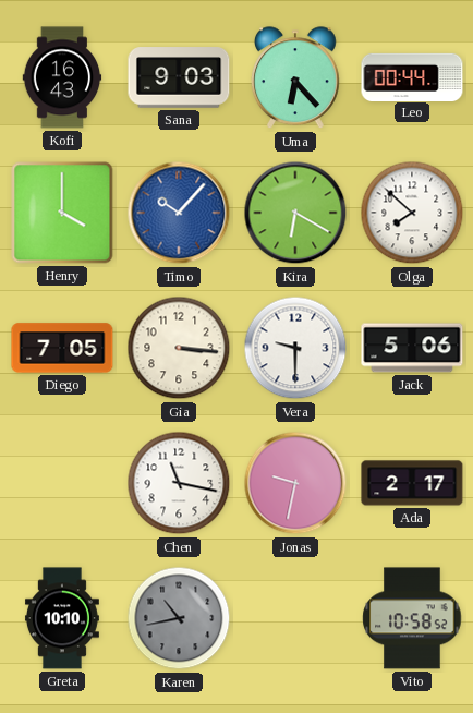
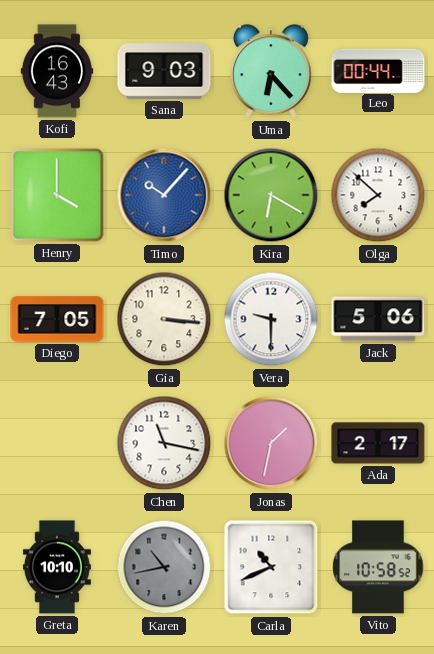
Jonas: 9:32 -> 1:32
Carla: none -> 10:41
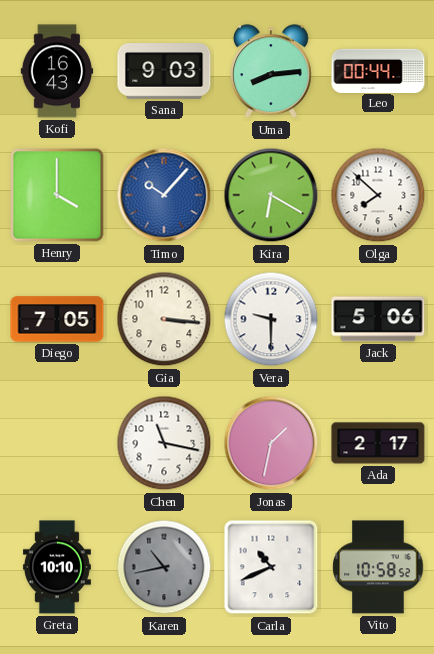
Uma: 6:23 -> 8:14
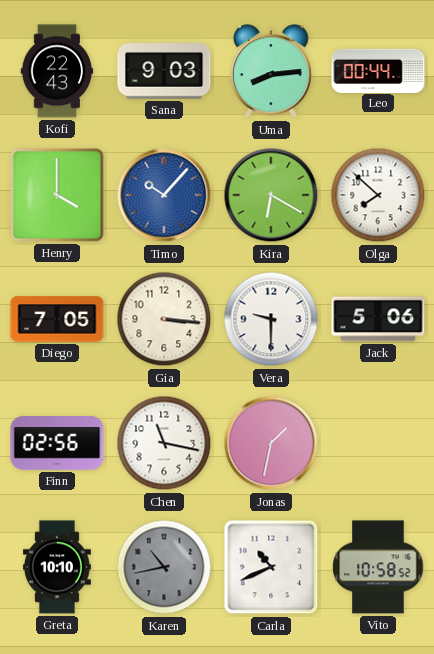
Kofi: 16:43 -> 22:43
Finn: none -> 02:56
Ada: 2:17 -> none
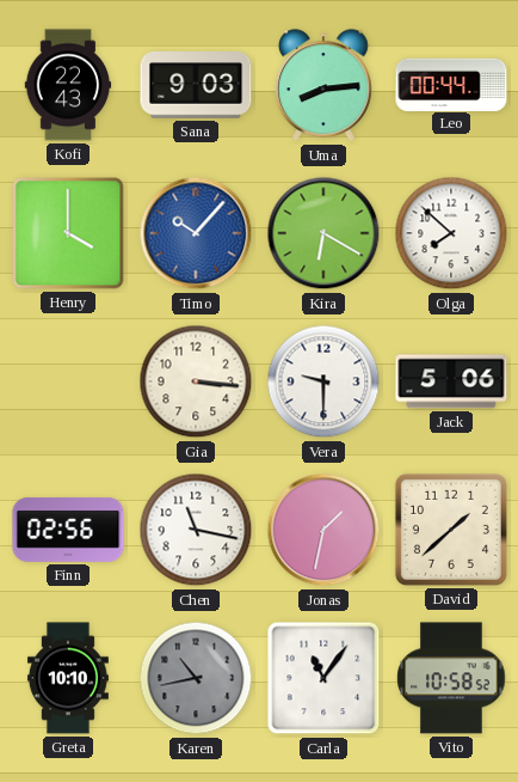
Diego: 7:05 -> none
David: none -> 1:38
Carla: 10:41 -> 11:06
